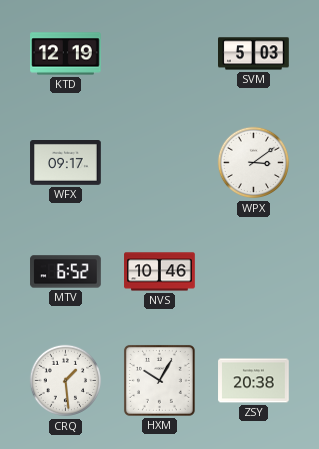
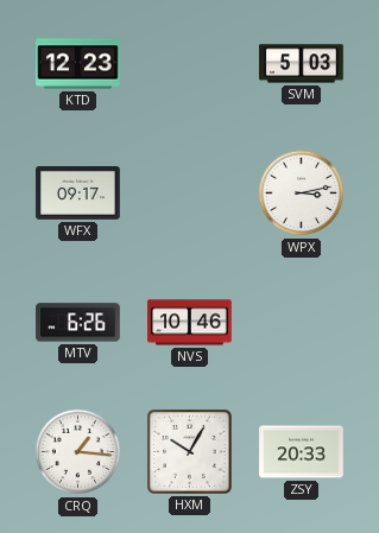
KTD: 12:19 -> 12:23
WPX: 3:09 -> 3:13
MTV: 6:52 -> 6:26
CRQ: 1:29 -> 1:16
ZSY: 20:38 -> 20:33
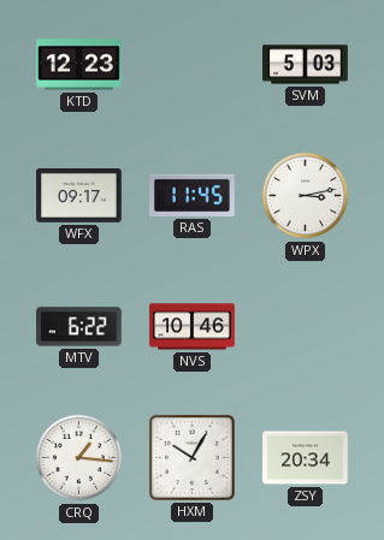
RAS: none -> 11:45
MTV: 6:26 -> 6:22
ZSY: 20:33 -> 20:34
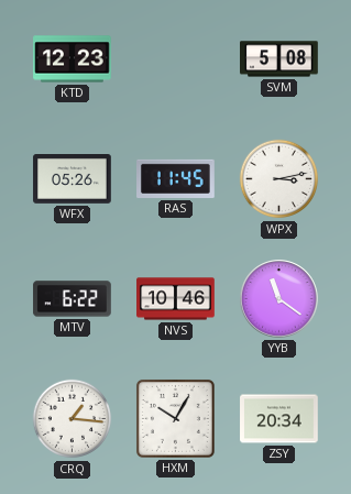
SVM: 5:03 -> 5:08
WFX: 09:17 -> 05:26
YYB: none -> 11:21
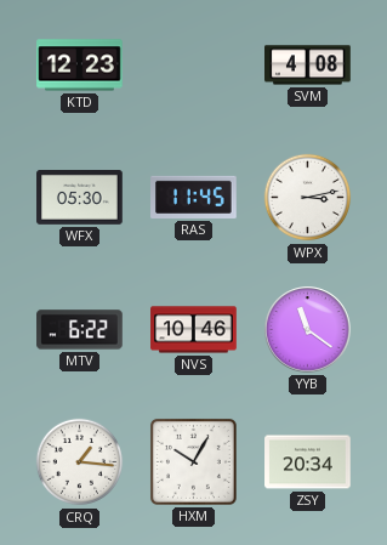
SVM: 5:08 -> 4:08
WFX: 05:26 -> 05:30
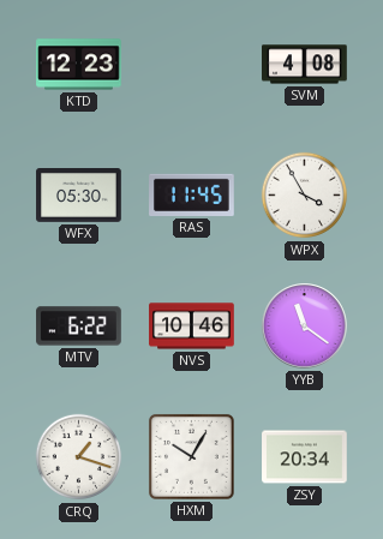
WPX: 3:13 -> 3:55
CRQ: 1:16 -> 1:18
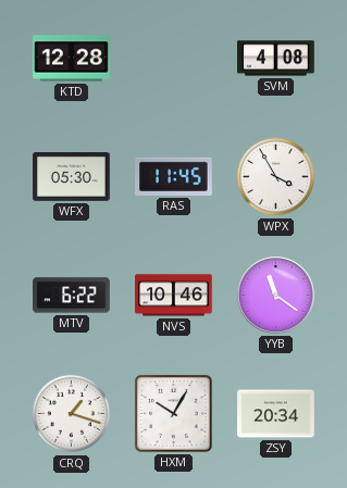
KTD: 12:23 -> 12:28
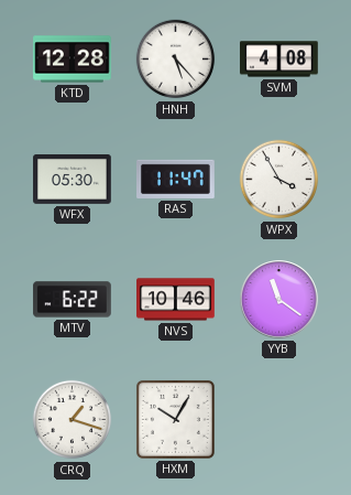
HNH: none -> 5:23
RAS: 11:45 -> 11:47
ZSY: 20:34 -> none
